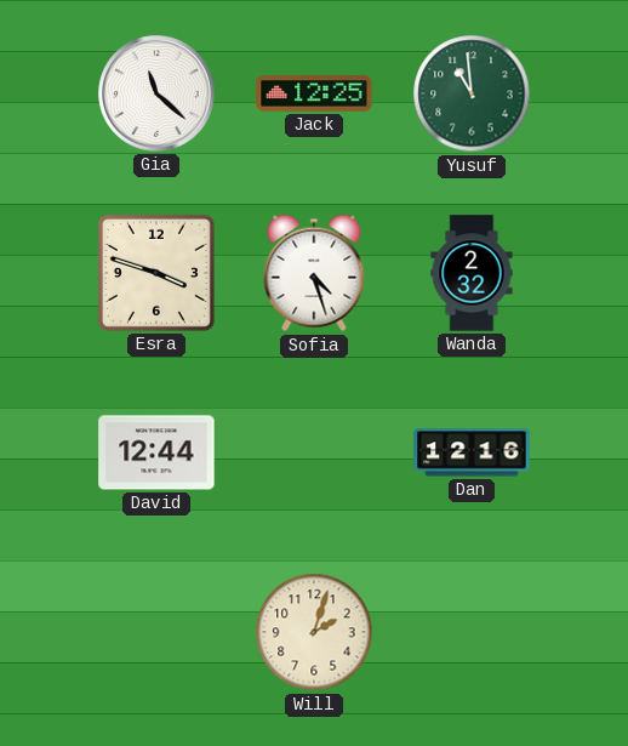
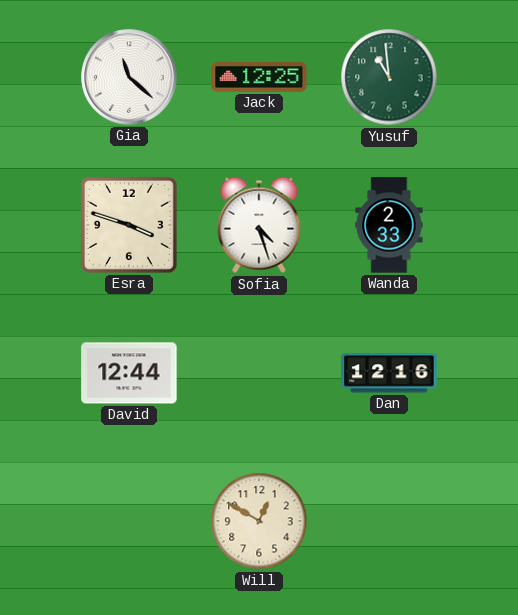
Wanda: 2:32 -> 2:33
Will: 2:03 -> 12:50
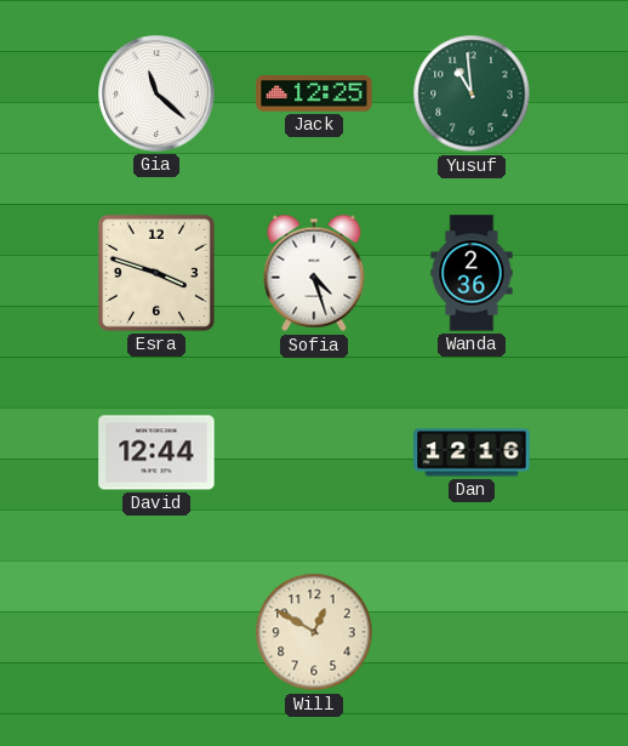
Wanda: 2:33 -> 2:36
